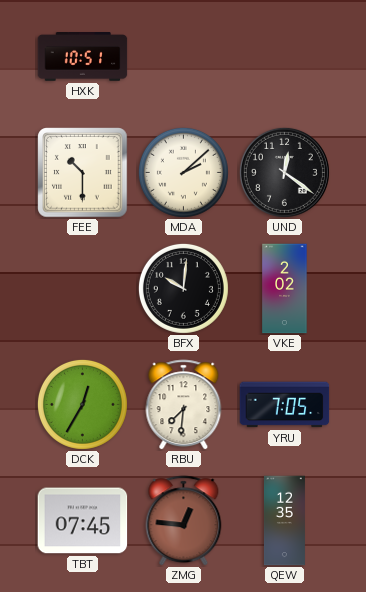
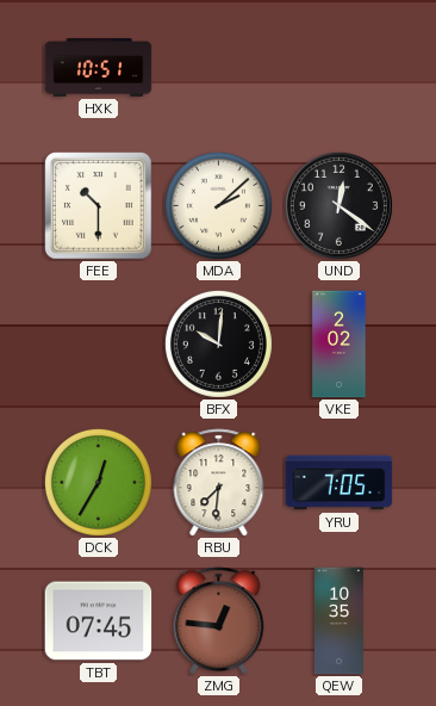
QEW: 12:35 -> 10:35
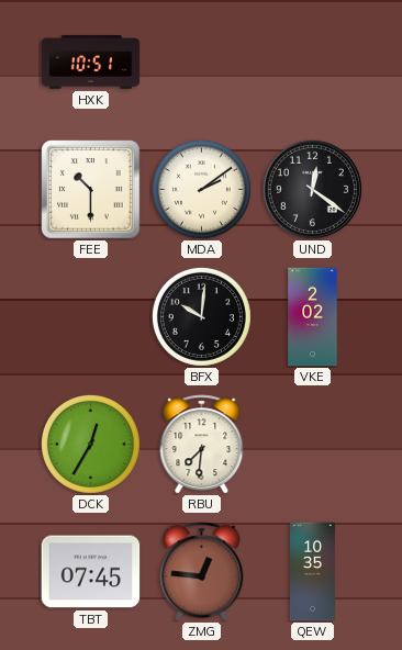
MDA: 2:08 -> 2:09
YRU: 7:05 -> none
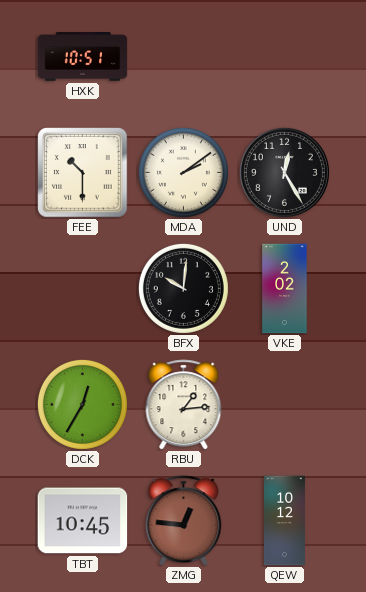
UND: 12:21 -> 12:25
RBU: 7:31 -> 1:14
TBT: 07:45 -> 10:45
QEW: 10:35 -> 10:12
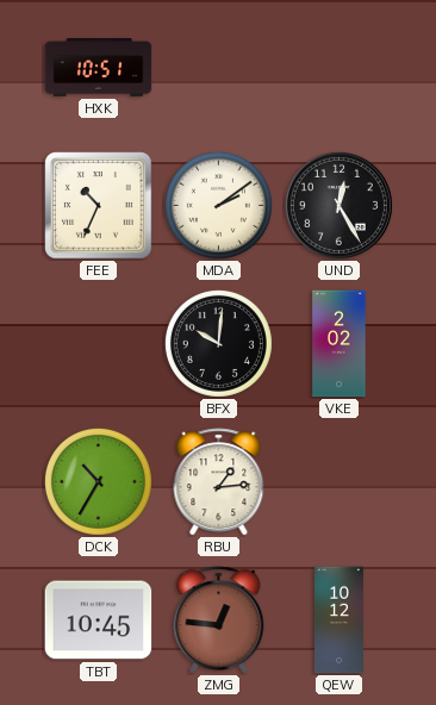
FEE: 10:30 -> 10:34
DCK: 12:35 -> 10:35
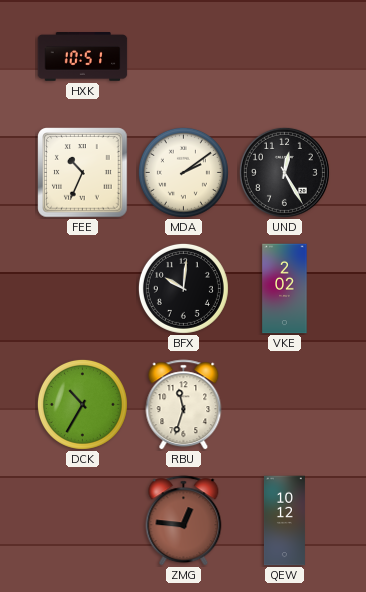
RBU: 1:14 -> 11:33
TBT: 10:45 -> none
